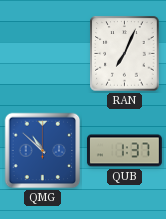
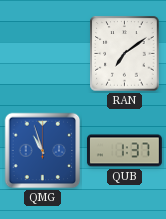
RAN: 7:04 -> 7:09
QMG: 10:52 -> 10:57
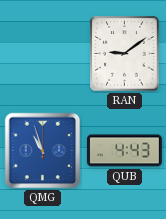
RAN: 7:09 -> 9:09
QUB: 1:37 -> 4:43
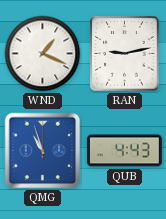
WND: none -> 1:19
RAN: 9:09 -> 9:13
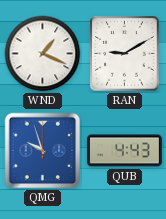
RAN: 9:13 -> 9:10
QMG: 10:57 -> 9:57
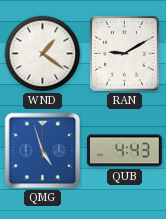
WND: 1:19 -> 1:21
QMG: 9:57 -> 4:57
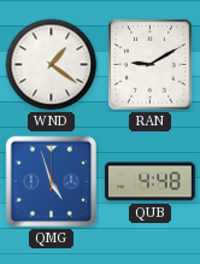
QUB: 4:43 -> 4:48
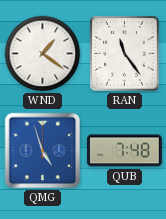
RAN: 9:10 -> 11:24
QUB: 4:48 -> 7:48
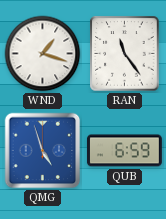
WND: 1:21 -> 1:18
QUB: 7:48 -> 6:59
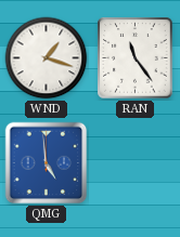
QMG: 4:57 -> 4:59
QUB: 6:59 -> none
